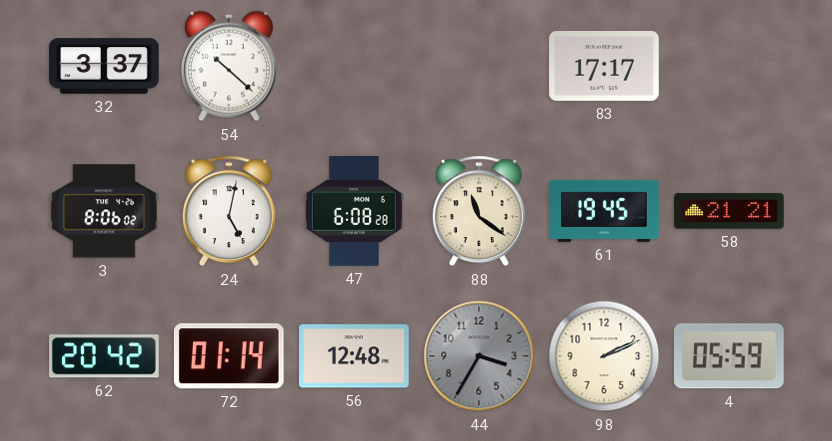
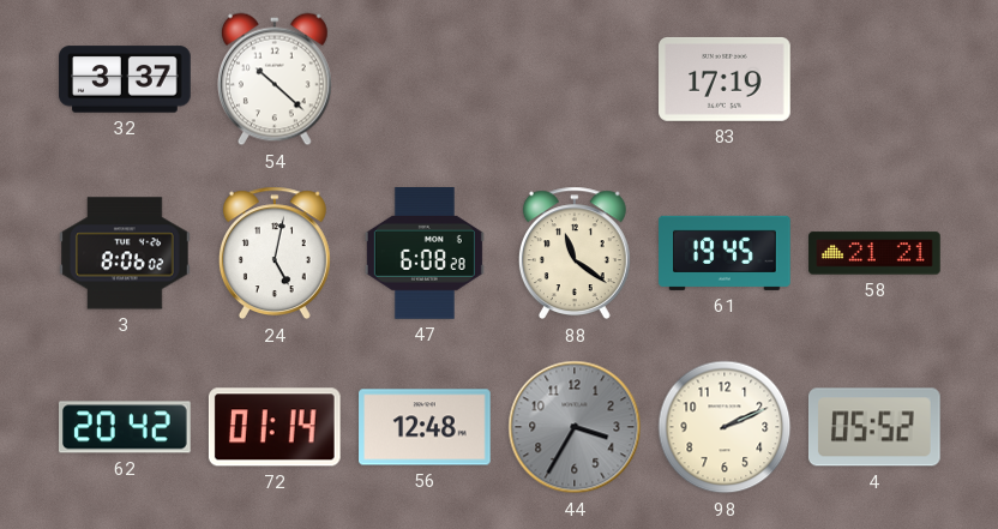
83: 17:17 -> 17:19
4: 05:59 -> 05:52
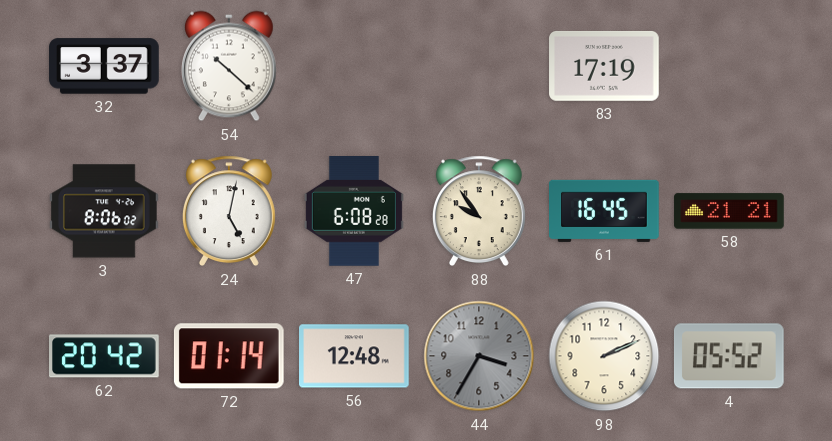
88: 11:21 -> 9:54
61: 19:45 -> 16:45
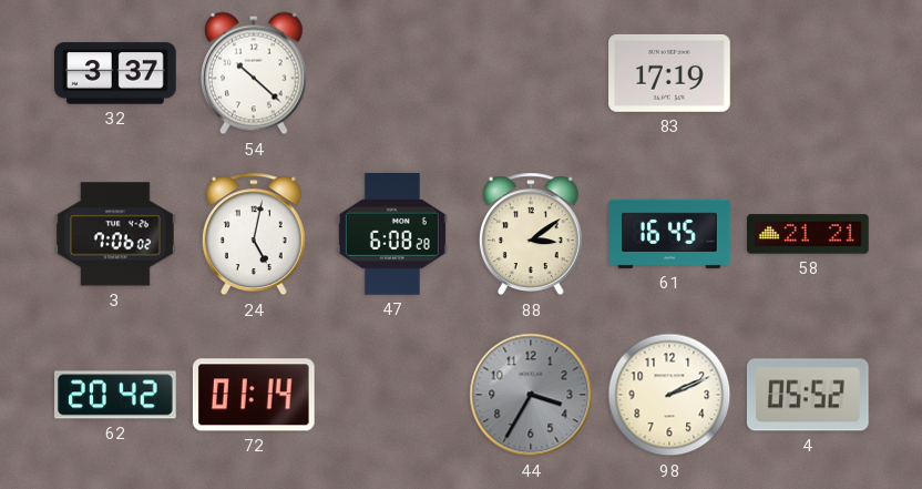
3: 8:06 -> 7:06
88: 9:54 -> 3:09
56: 12:48 -> none
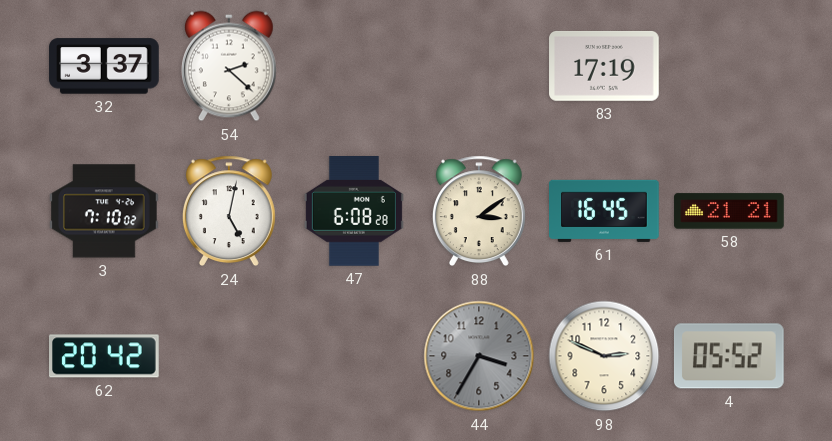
54: 10:22 -> 2:22
3: 7:06 -> 7:10
72: 01:14 -> none
98: 2:11 -> 2:49
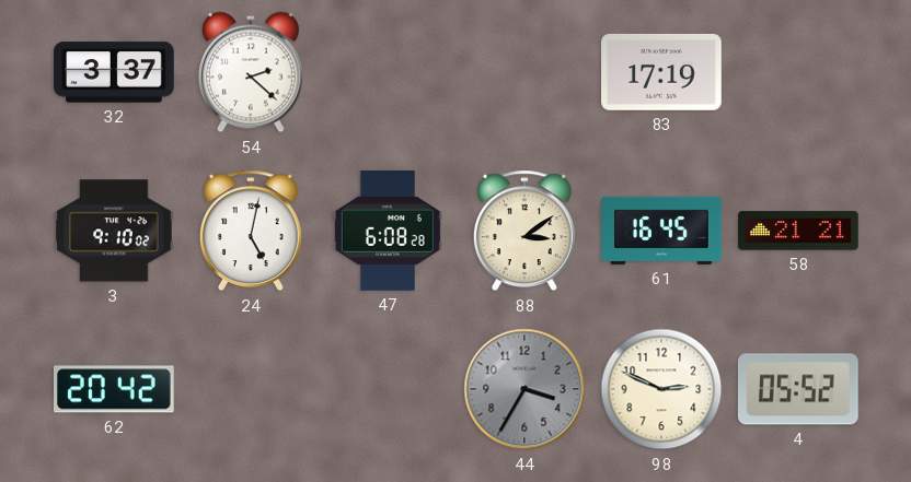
3: 7:10 -> 9:10
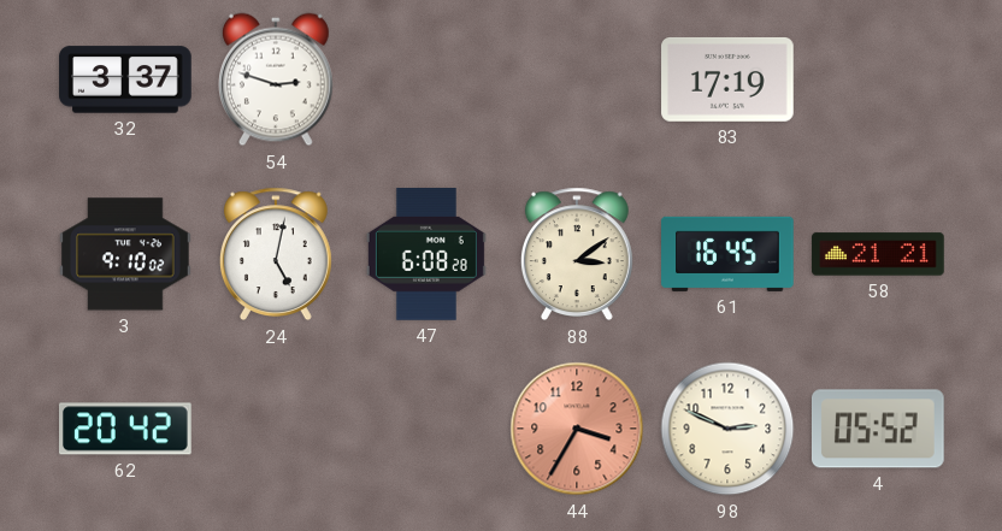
54: 2:22 -> 2:48
44 dial: grey -> salmon
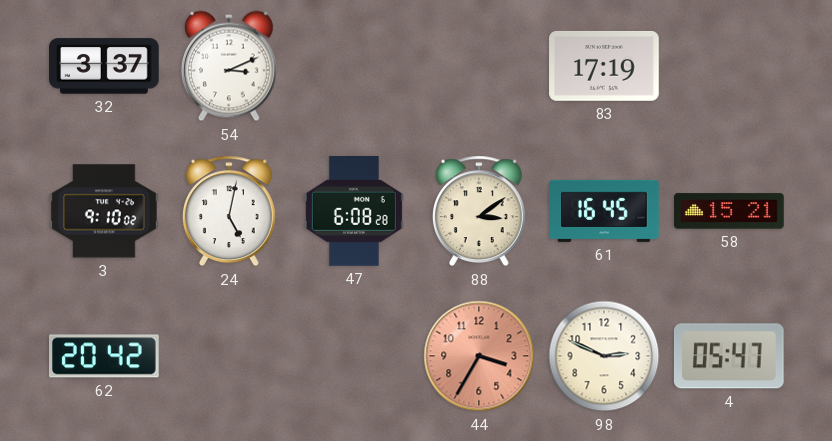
54: 2:48 -> 3:11
58: 21:21 -> 15:21
4: 05:52 -> 05:47
